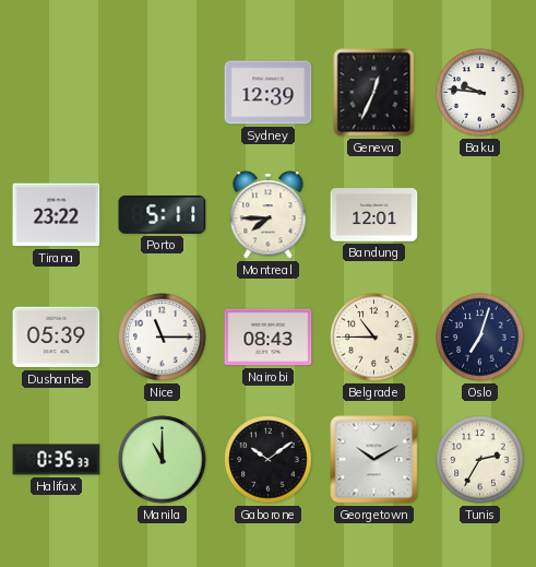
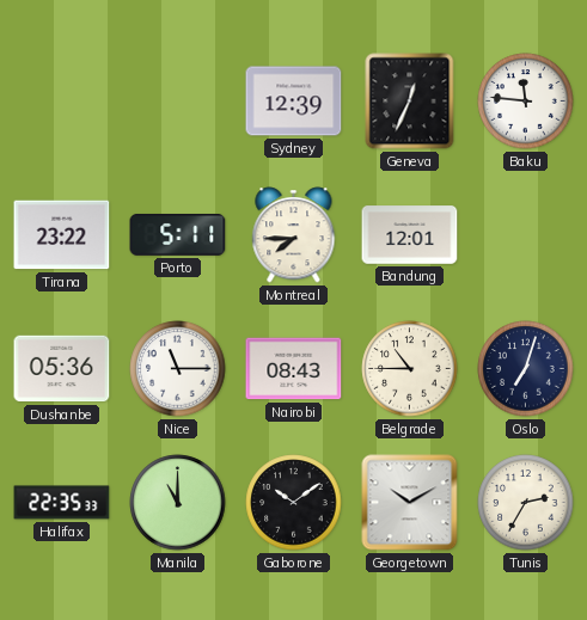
Baku: 9:46 -> 11:46
Dushanbe: 05:39 -> 05:36
Halifax: 0:35 -> 22:35
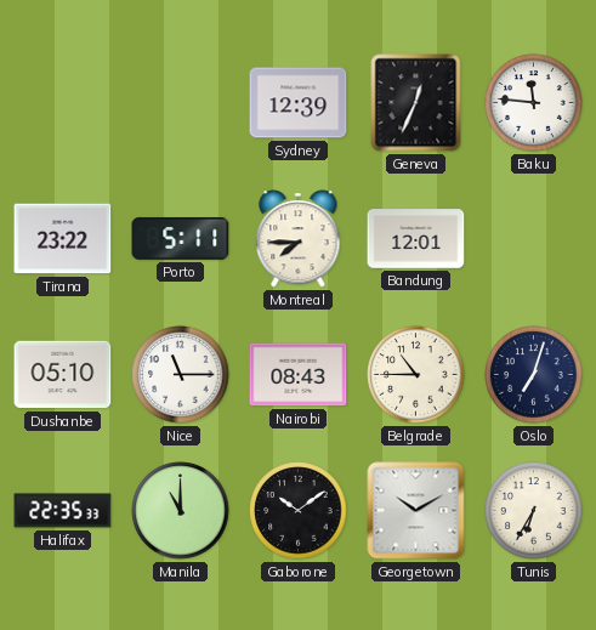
Dushanbe: 05:36 -> 05:10
Tunis: 2:35 -> 6:35
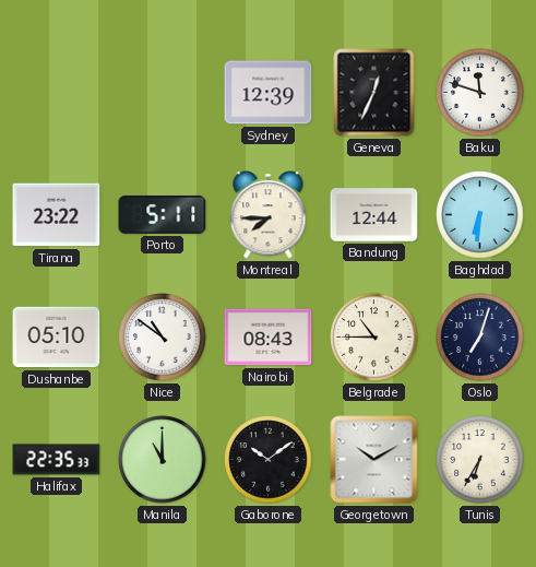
Baku: 11:46 -> 11:48
Bandung: 12:01 -> 12:44
Baghdad: none -> 6:31
Nice: 11:15 -> 10:51
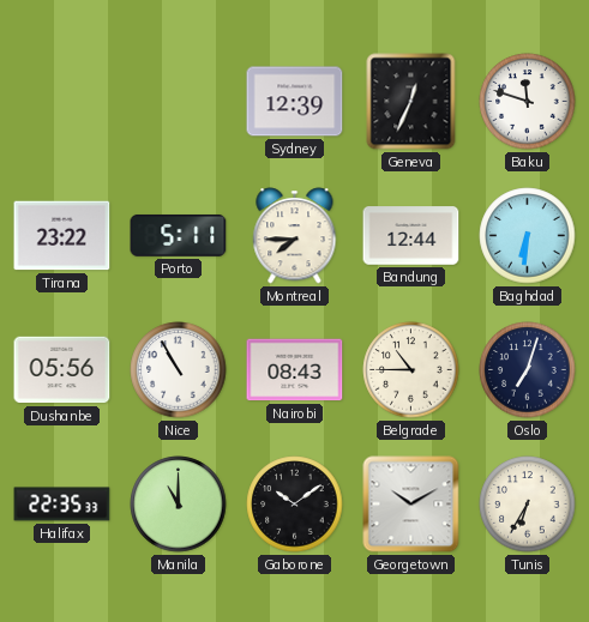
Dushanbe: 05:10 -> 05:56
Nice: 10:51 -> 10:55
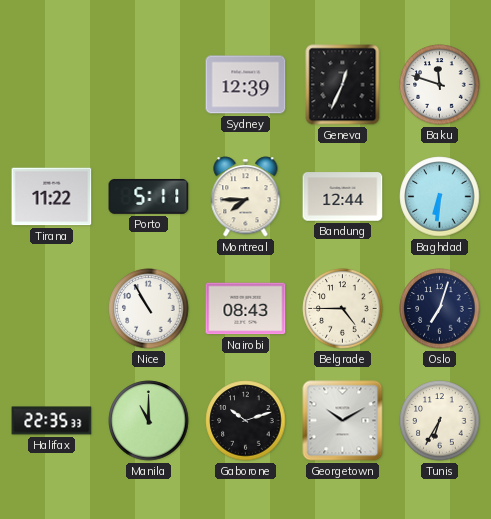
Tirana: 23:22 -> 11:22
Dushanbe: 05:56 -> none
Belgrade: 10:45 -> 4:45
Gaborone: 10:09 -> 10:12
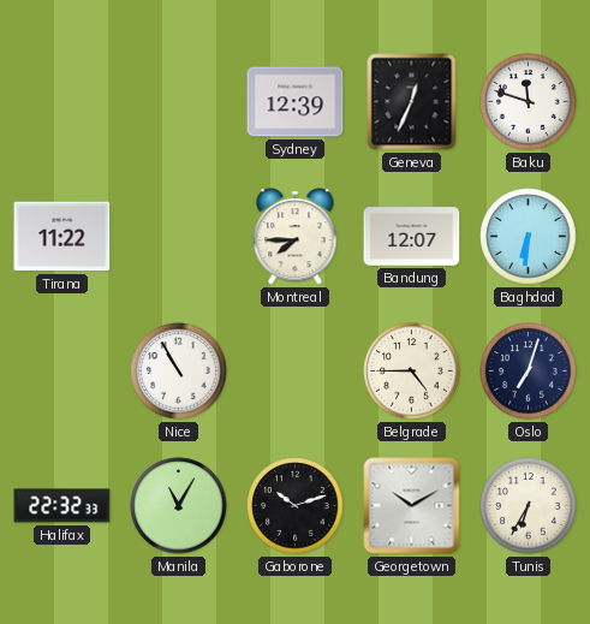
Porto: 5:11 -> none
Bandung: 12:44 -> 12:07
Nairobi: 08:43 -> none
Halifax: 22:35 -> 22:32
Manila: 11:00 -> 11:05
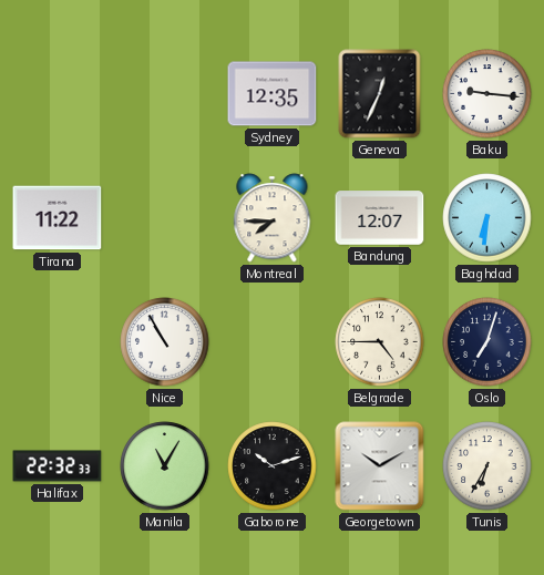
Sydney: 12:39 -> 12:35
Baku: 11:48 -> 9:16
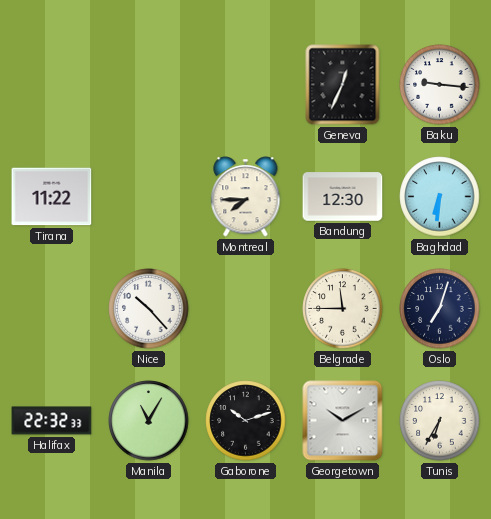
Sydney: 12:35 -> none
Bandung: 12:07 -> 12:30
Nice: 10:55 -> 10:23
Belgrade: 4:45 -> 11:45
